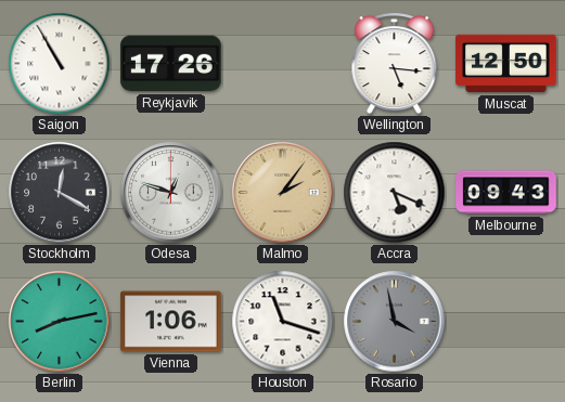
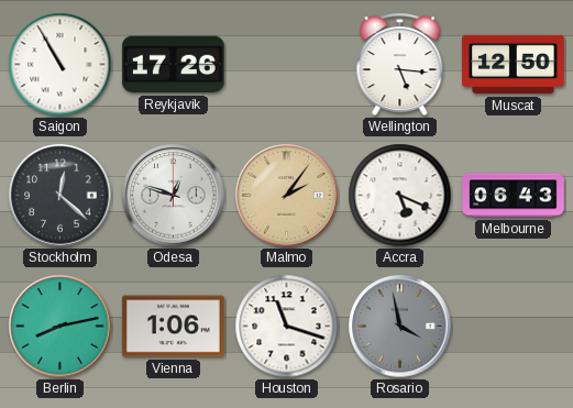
Stockholm: 12:20 -> 12:22
Melbourne: 09:43 -> 06:43
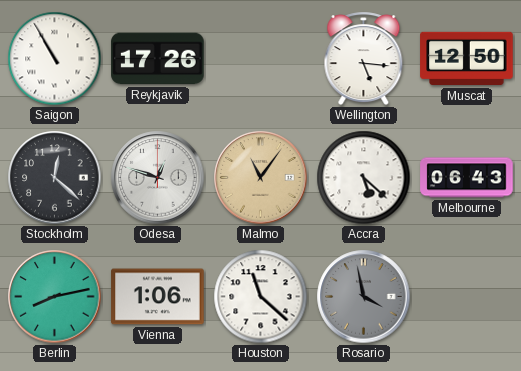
Malmo: 2:06 -> 11:06
Accra: 5:19 -> 5:22
Houston: 11:18 -> 11:22
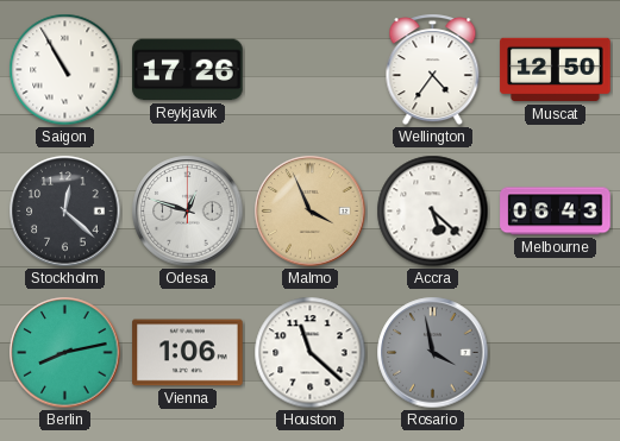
Wellington: 5:16 -> 4:36
Malmo: 11:06 -> 3:56
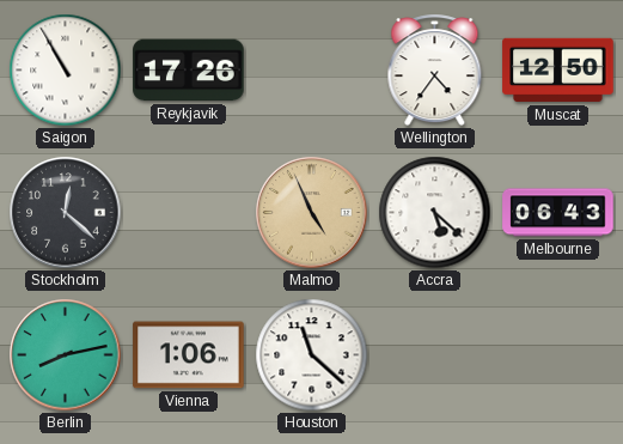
Odesa: 12:48 -> none
Malmo: 3:56 -> 4:56
Rosario: 3:58 -> none
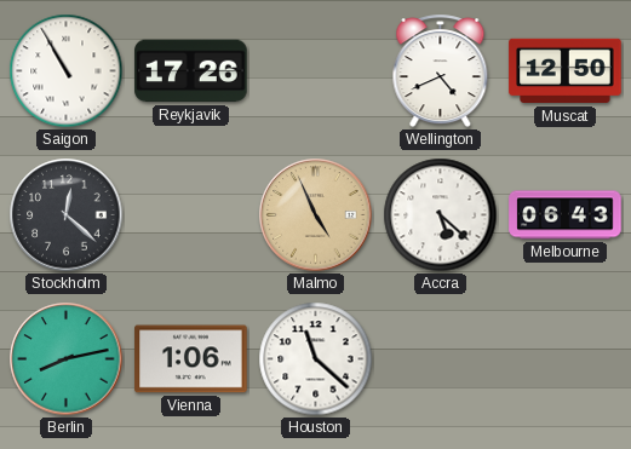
Wellington: 4:36 -> 4:41
